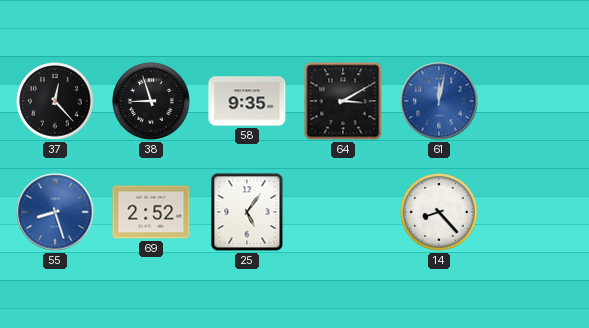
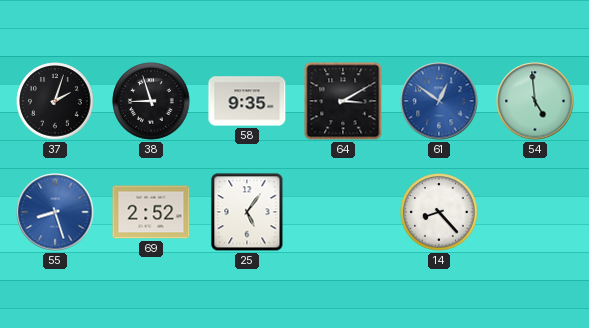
37: 12:23 -> 2:03
61: 12:02 -> 12:51
54: none -> 4:59
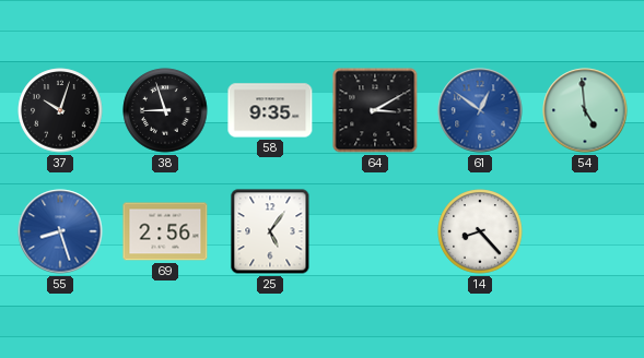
37: 2:03 -> 10:03
69: 2:52 -> 2:56
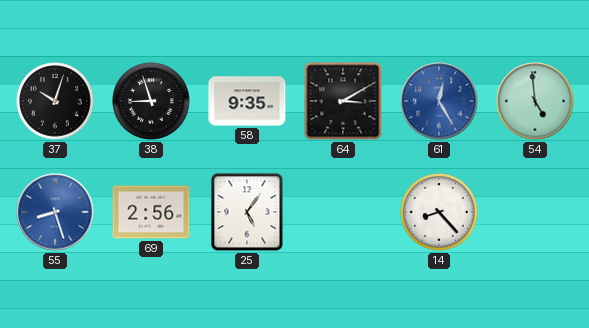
61: 12:51 -> 12:25
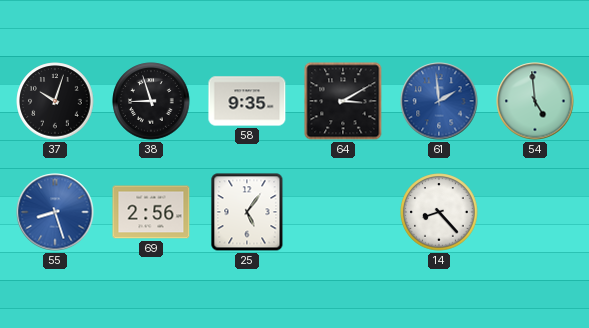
61: 12:25 -> 1:59
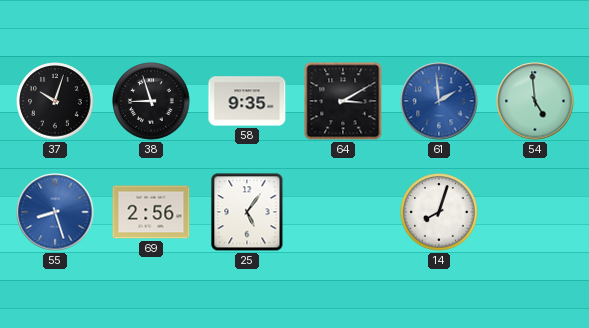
14: 8:23 -> 8:03
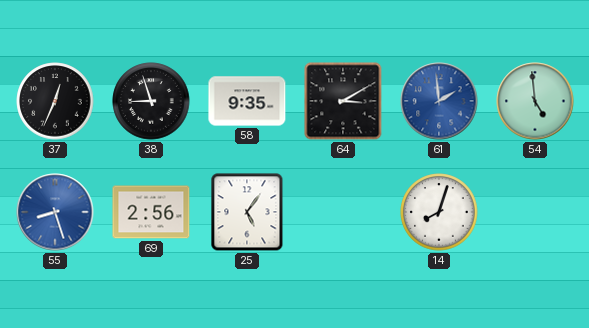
37: 10:03 -> 12:34
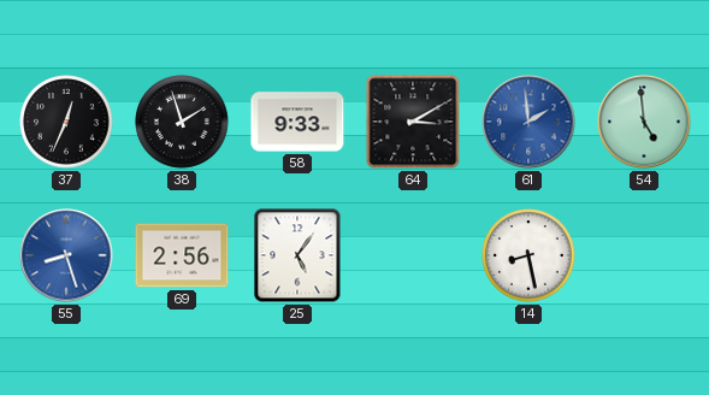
38: 8:57 -> 1:57
58: 9:35 -> 9:33
14: 8:03 -> 8:28
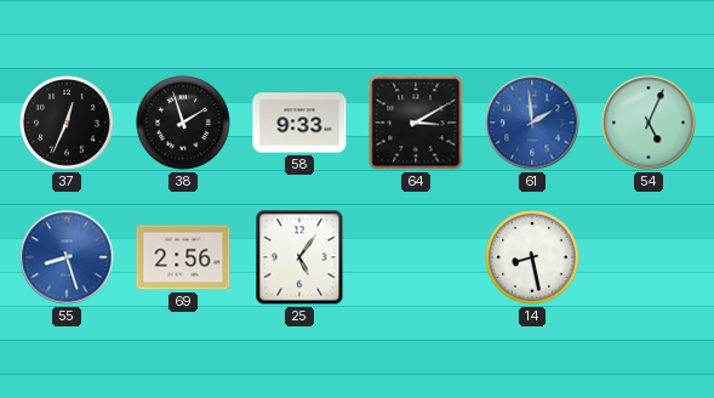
54: 4:59 -> 5:04
